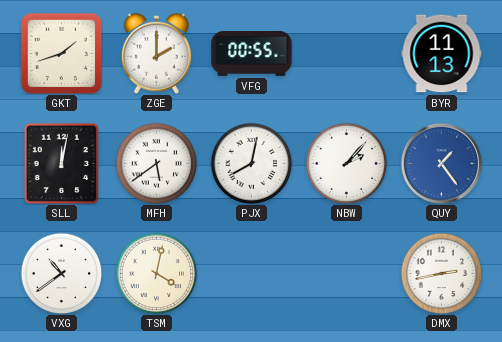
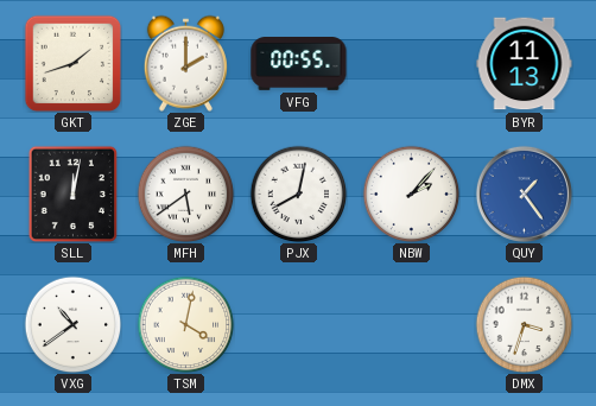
DMX: 2:43 -> 3:33
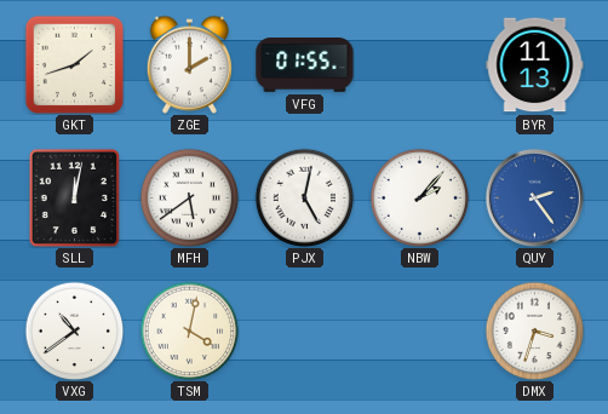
VFG: 00:55 -> 01:55
PJX: 8:02 -> 5:02
QUY: 1:24 -> 2:24
